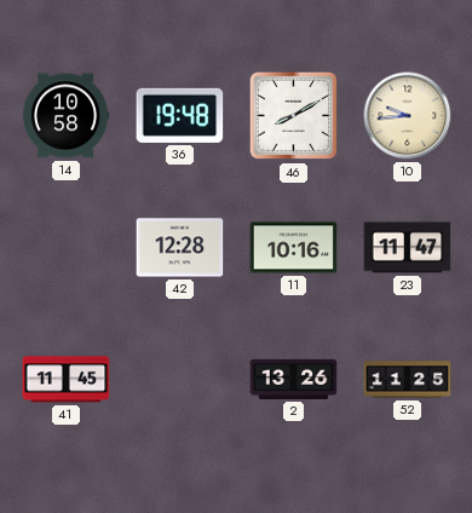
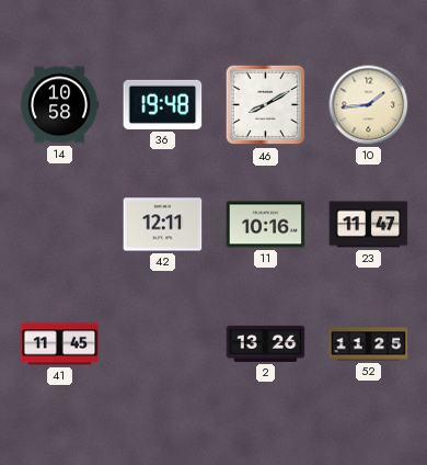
10: 9:44 -> 1:44
42: 12:28 -> 12:11
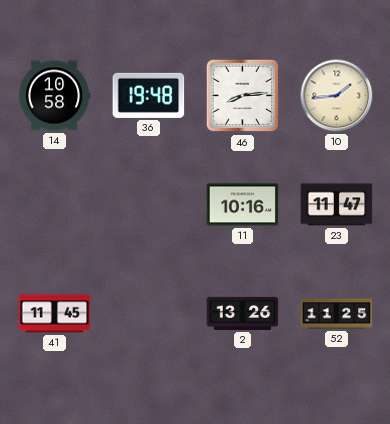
46: 8:10 -> 8:14
42: 12:11 -> none
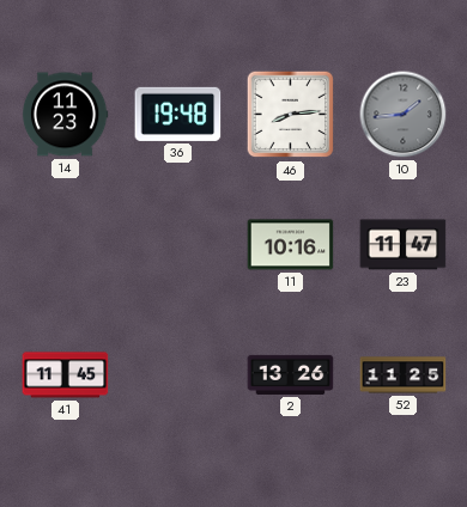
14: 10:58 -> 11:23
10 dial: cream -> grey
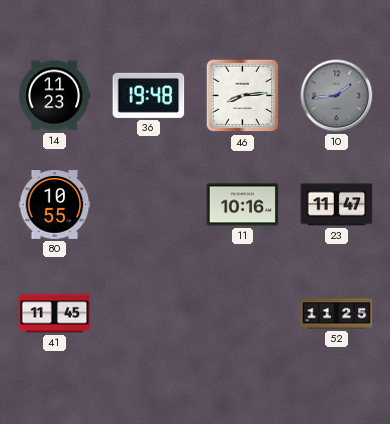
80: none -> 10:55
2: 13:26 -> none
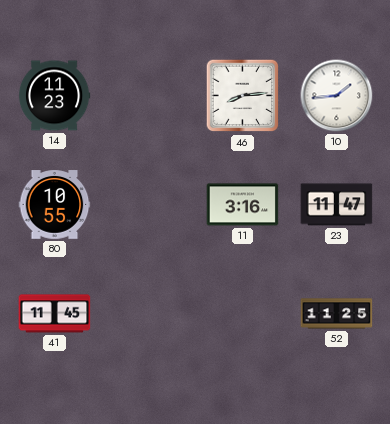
36: 19:48 -> none
10 dial: grey -> white
11: 10:16 -> 3:16
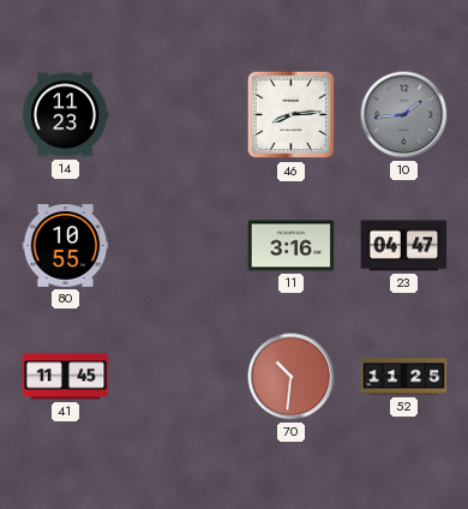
10 dial: white -> grey
23: 11:47 -> 04:47
70: none -> 10:31
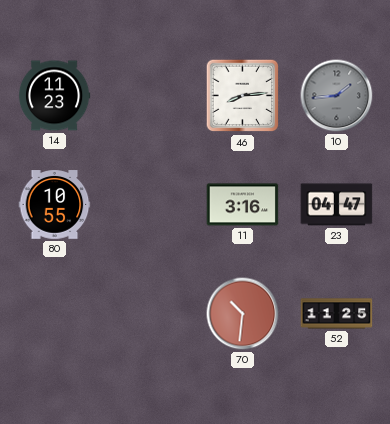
41: 11:45 -> none
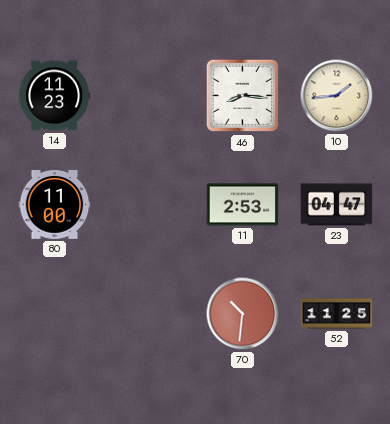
46: 8:14 -> 8:16
10 dial: grey -> cream
80: 10:55 -> 11:00
11: 3:16 -> 2:53
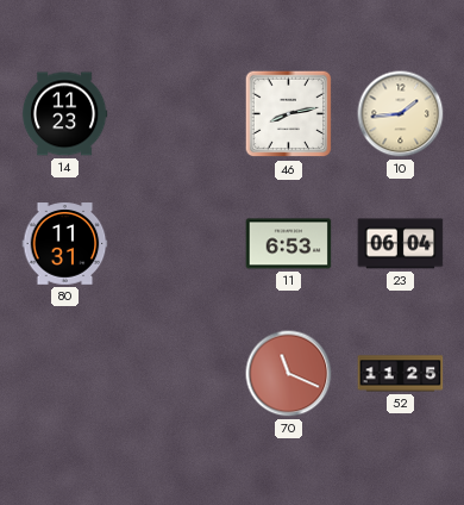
46: 8:16 -> 8:13
80: 11:00 -> 11:31
11: 2:53 -> 6:53
23: 04:47 -> 06:04
70: 10:31 -> 11:19
